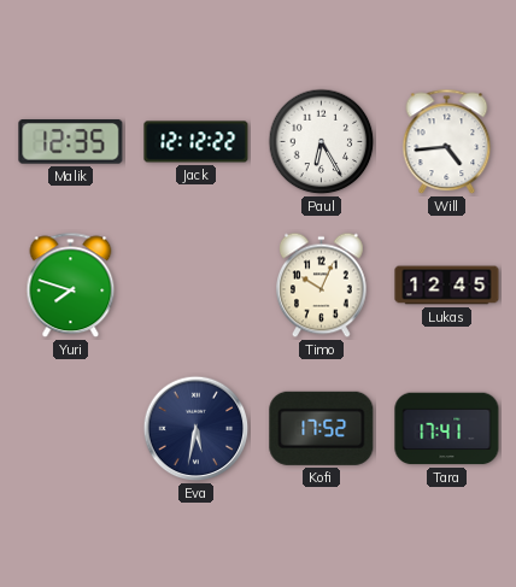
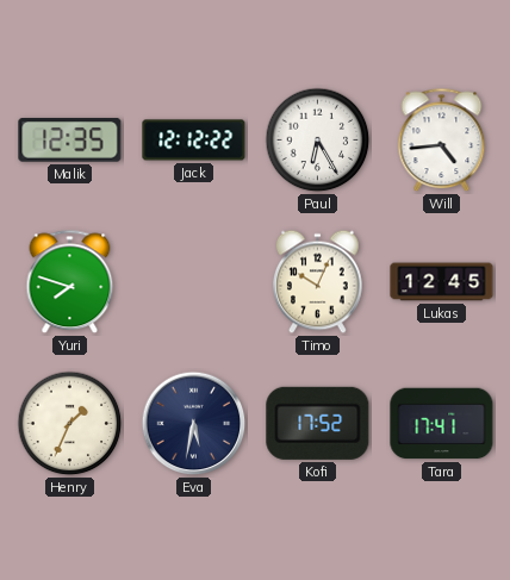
Henry: none -> 1:34
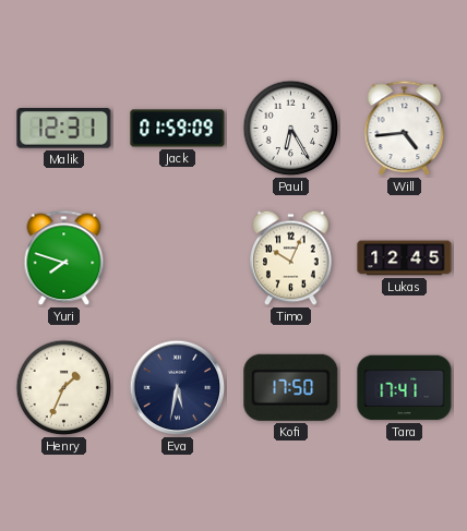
Malik: 12:35 -> 12:31
Jack: 12:12 -> 01:59
Kofi: 17:52 -> 17:50
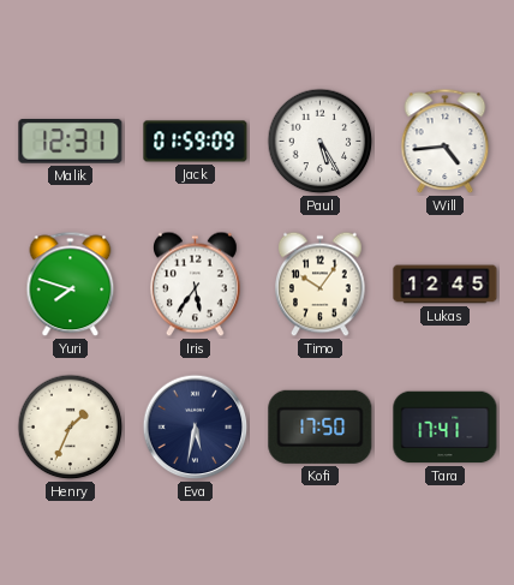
Paul: 6:25 -> 5:25
Iris: none -> 5:36
Timo: 10:04 -> 10:06
